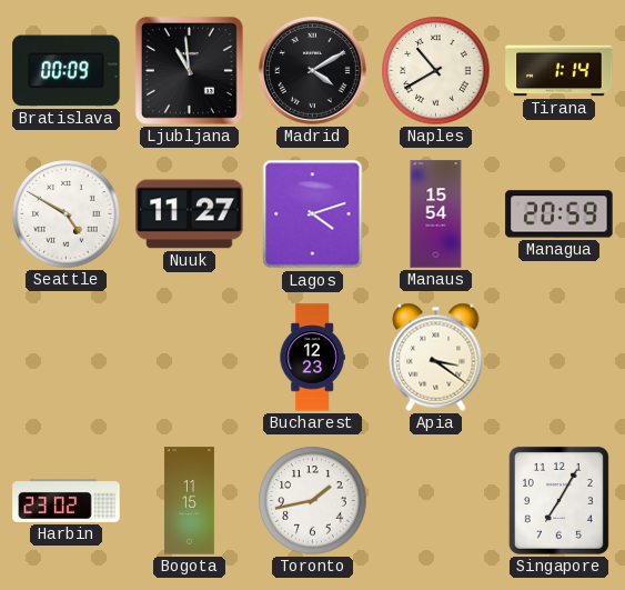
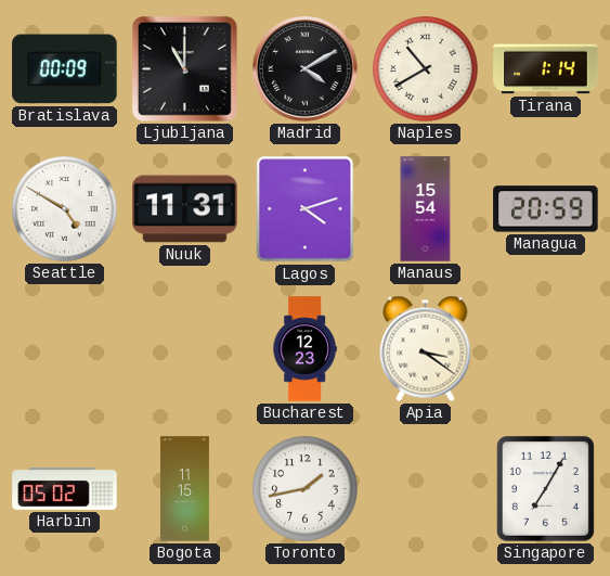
Ljubljana: 10:59 -> 11:00
Nuuk: 11:27 -> 11:31
Harbin: 23:02 -> 05:02
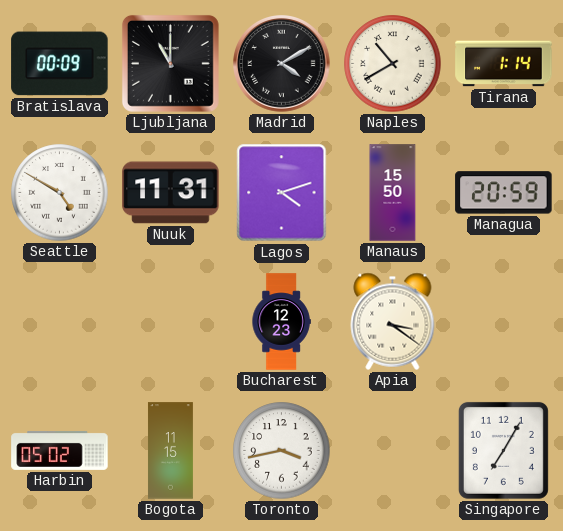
Manaus: 15:54 -> 15:50
Toronto: 1:43 -> 3:43
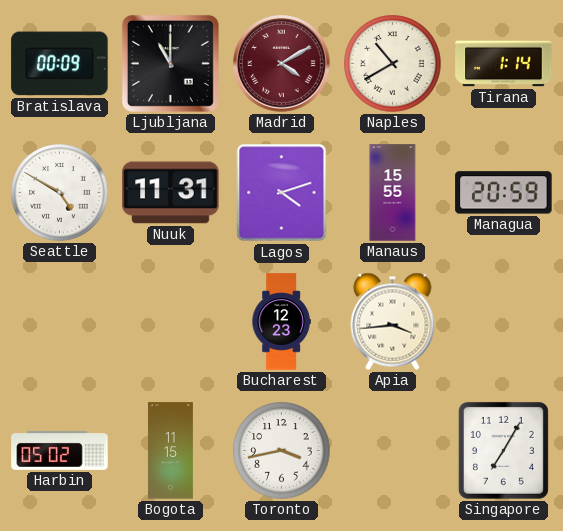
Madrid dial: black -> burgundy
Manaus: 15:50 -> 15:55
Apia: 3:21 -> 3:44
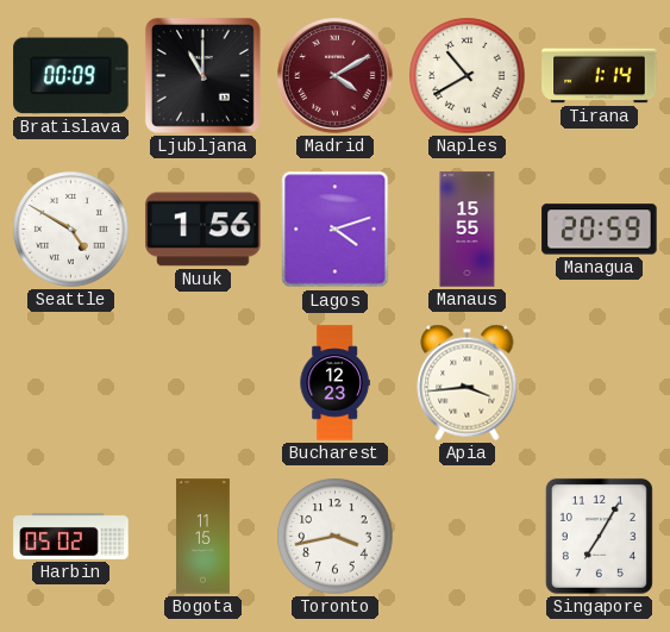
Nuuk: 11:31 -> 1:56
